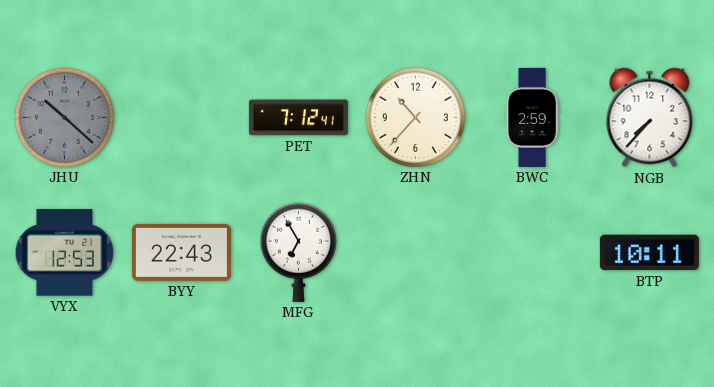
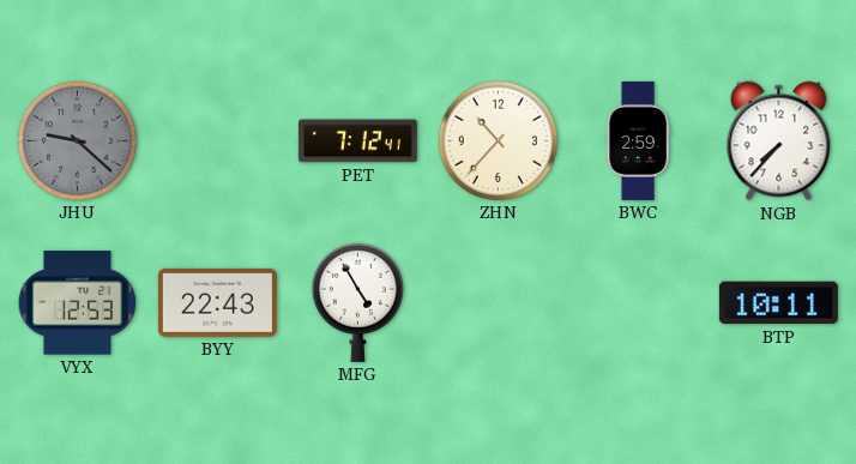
JHU: 10:22 -> 9:22
MFG: 6:55 -> 4:55
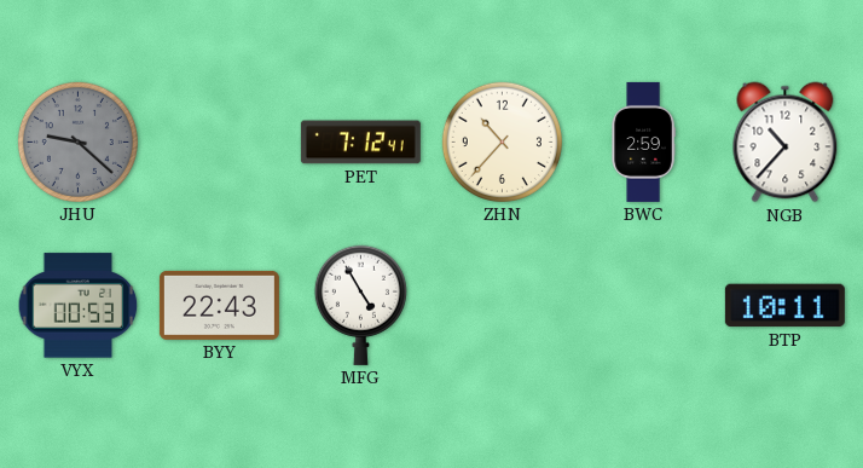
NGB: 7:37 -> 10:37
VYX: 12:53 -> 00:53
